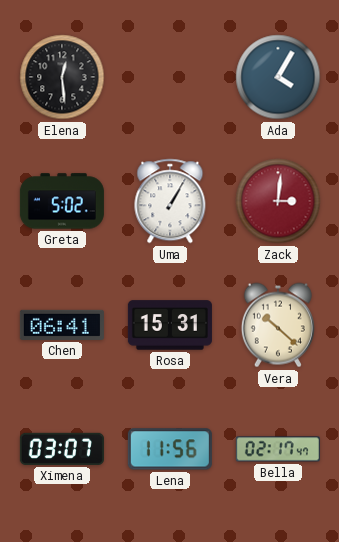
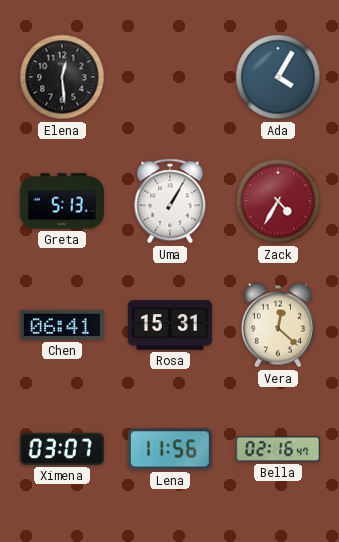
Greta: 5:02 -> 5:13
Zack: 3:01 -> 4:35
Vera: 10:22 -> 12:22
Bella: 02:17 -> 02:16
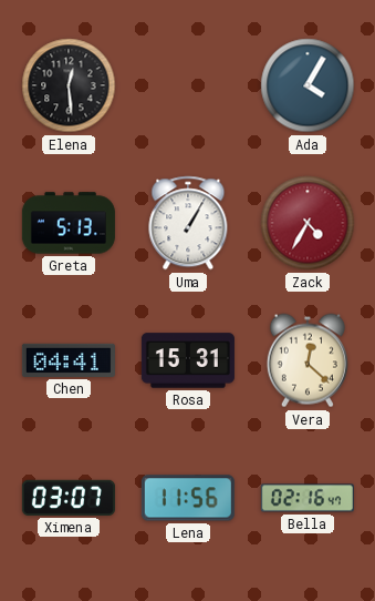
Chen: 06:41 -> 04:41
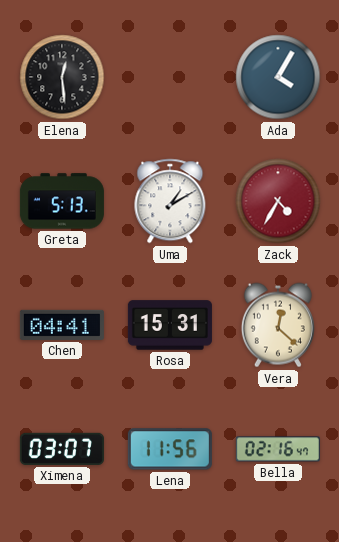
Uma: 1:05 -> 1:10
